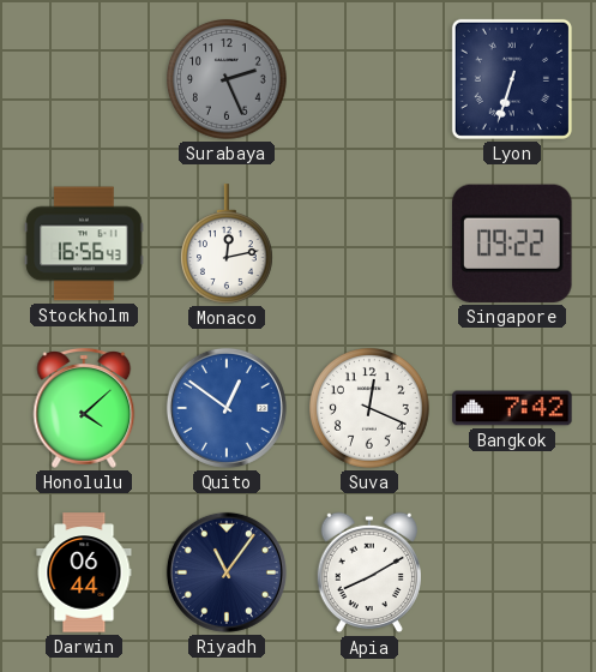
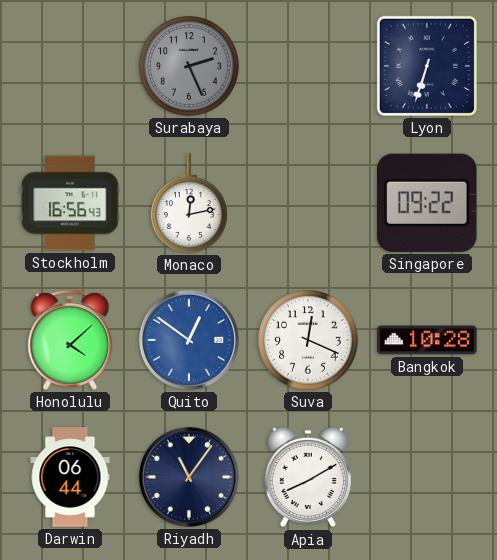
Bangkok: 7:42 -> 10:28
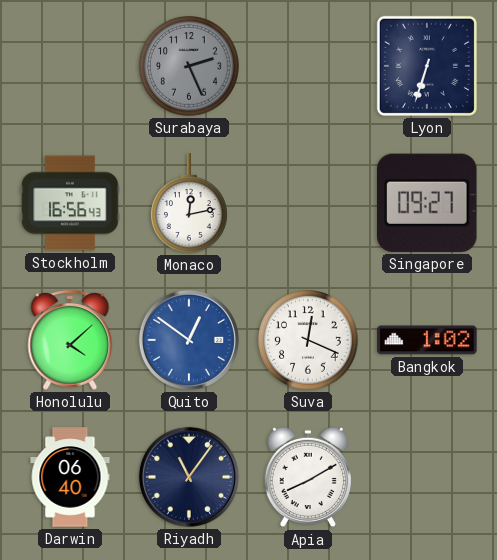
Singapore: 09:22 -> 09:27
Bangkok: 10:28 -> 1:02
Darwin: 06:44 -> 06:40
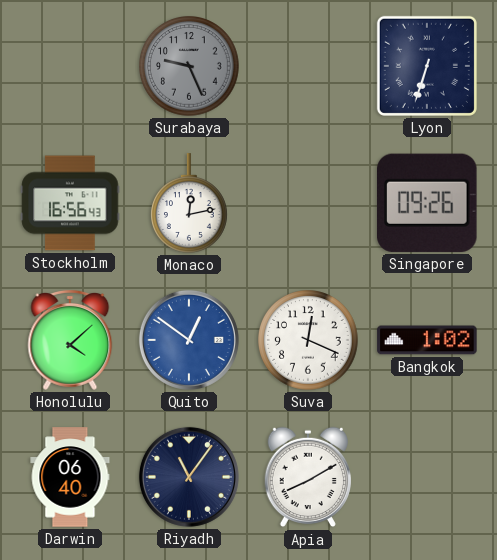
Surabaya: 2:26 -> 9:26
Singapore: 09:27 -> 09:26
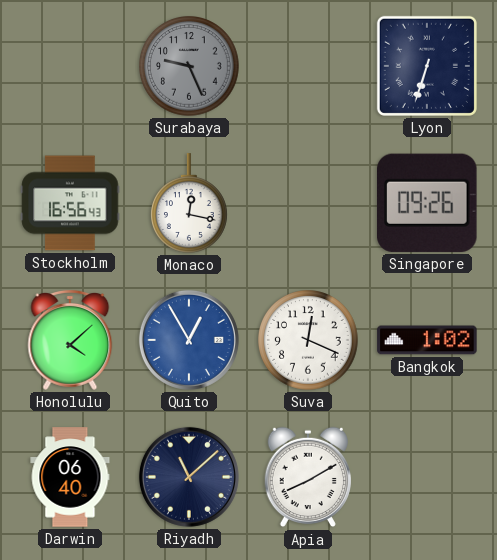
Monaco: 12:13 -> 12:17
Quito: 12:51 -> 12:55
Riyadh: 11:06 -> 11:08
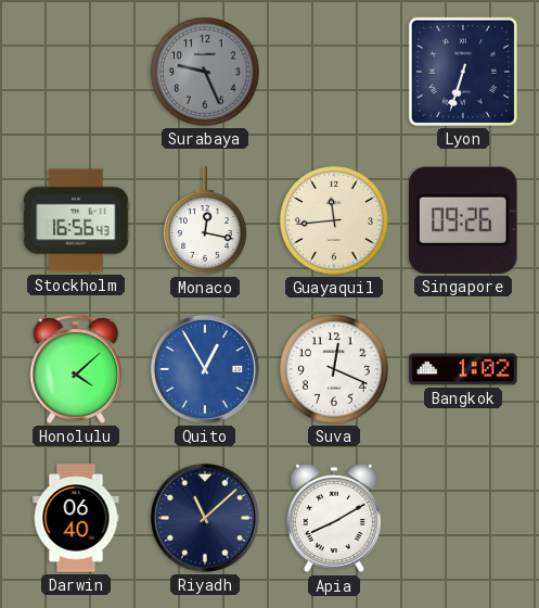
Guayaquil: none -> 11:44
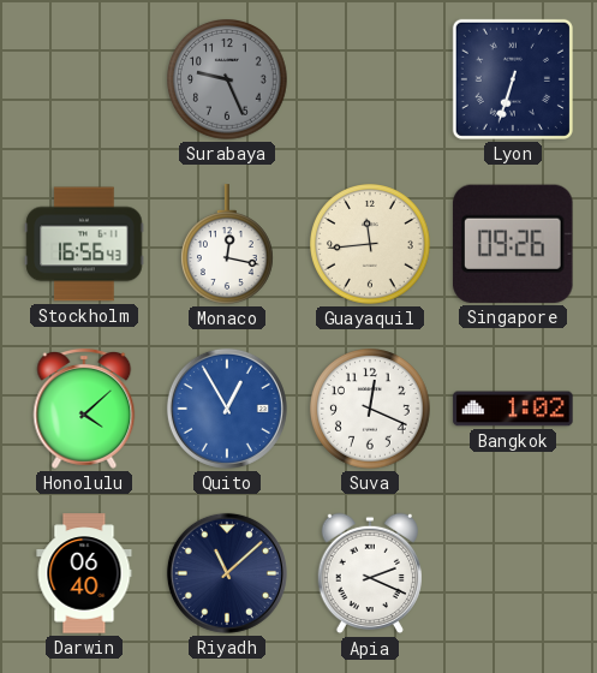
Apia: 8:10 -> 2:19
